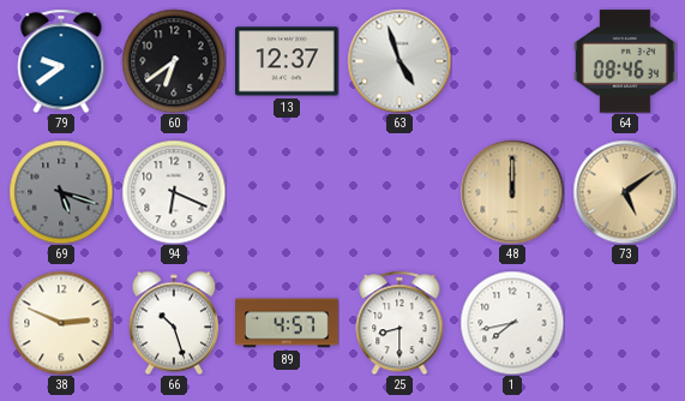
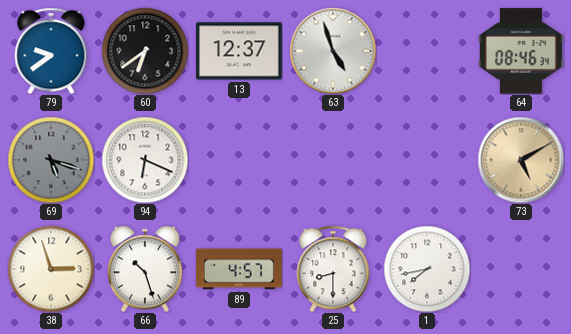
48: 12:00 -> none
73: 5:09 -> 5:10
38: 2:49 -> 2:57
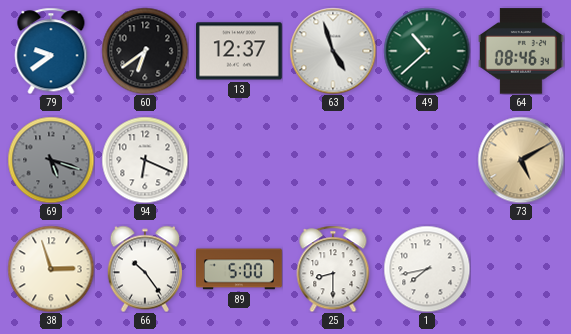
49: none -> 10:38
66: 10:27 -> 10:24
89: 4:57 -> 5:00
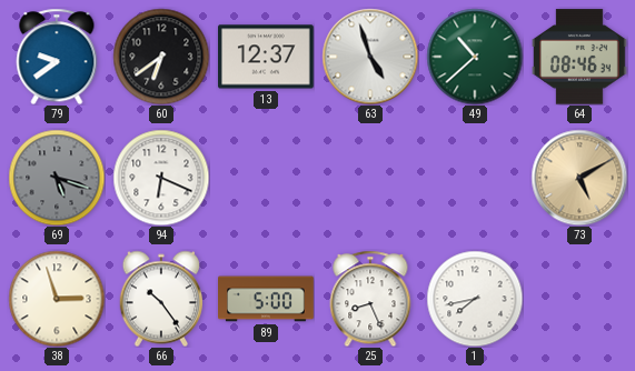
25: 8:30 -> 8:26
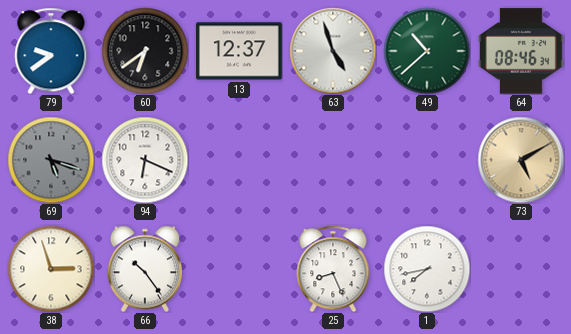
89: 5:00 -> none
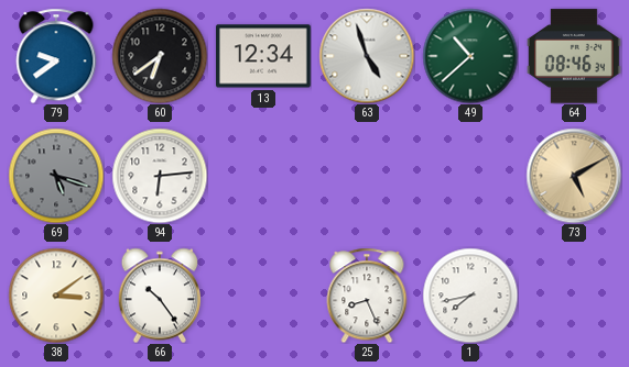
13: 12:37 -> 12:34
94: 6:19 -> 6:14
38: 2:57 -> 3:09
